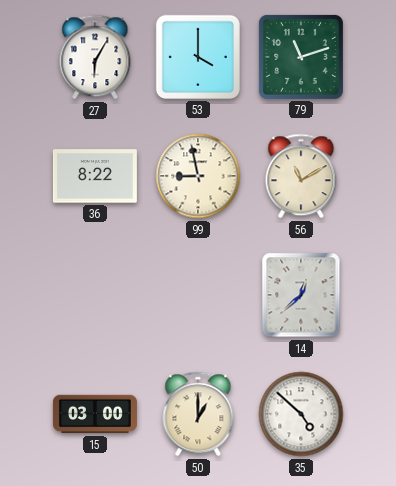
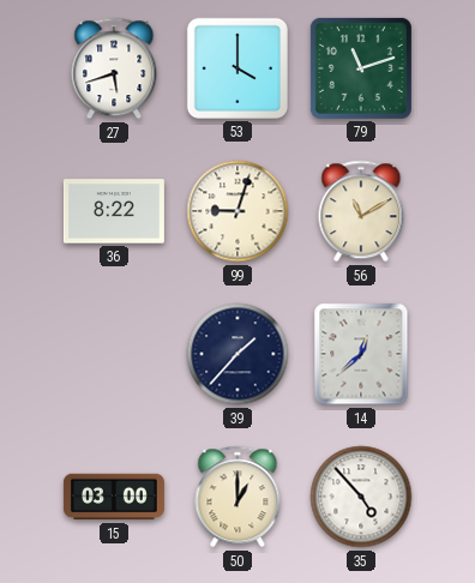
27: 6:05 -> 5:42
99: 8:58 -> 9:03
39: none -> 1:37
35: 4:52 -> 4:53
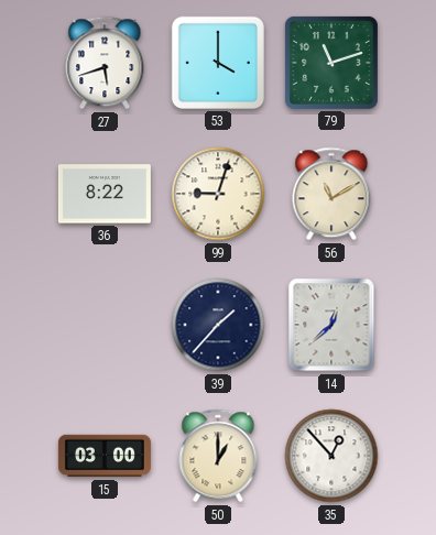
35: 4:53 -> 12:53
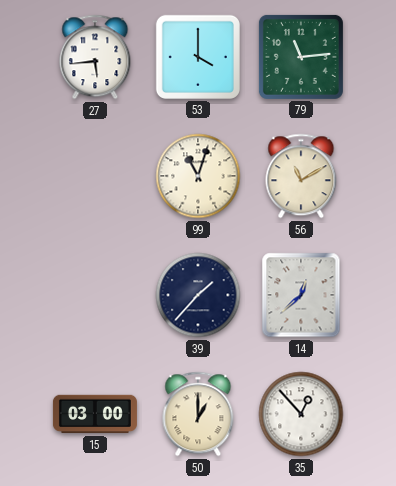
27: 5:42 -> 5:44
79: 11:12 -> 11:14
36: 8:22 -> none
99: 9:03 -> 11:03
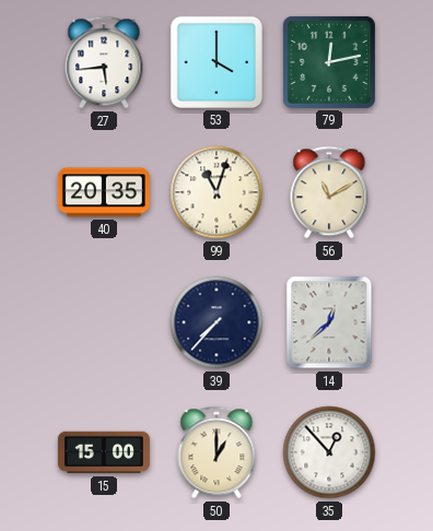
79: 11:14 -> 12:13
40: none -> 20:35
39: 1:37 -> 7:37
15: 03:00 -> 15:00
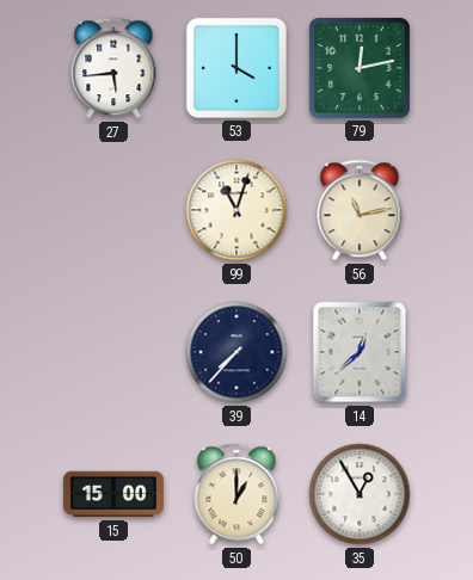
40: 20:35 -> none
56: 11:10 -> 11:13
35: 12:53 -> 12:55
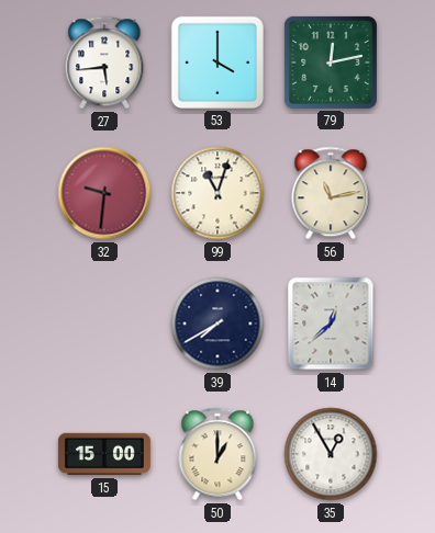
32: none -> 9:31
39: 7:37 -> 7:40
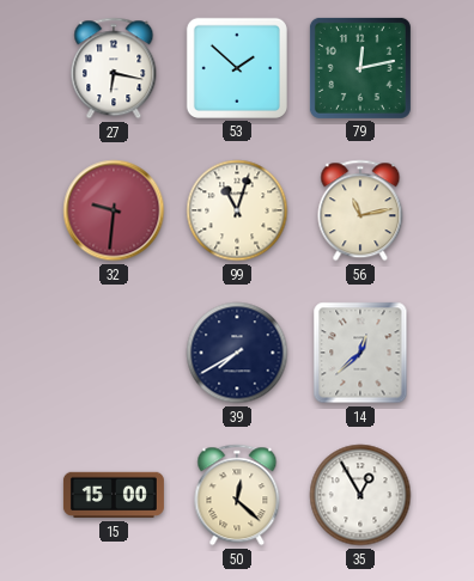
27: 5:44 -> 6:17
53: 4:00 -> 1:52
50: 1:00 -> 12:22
